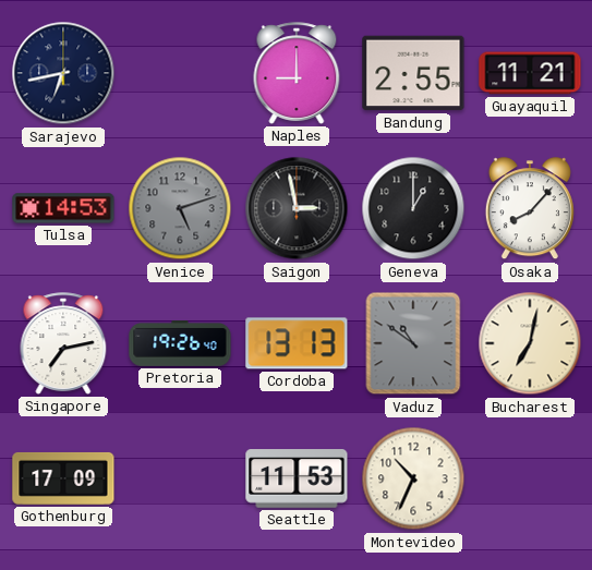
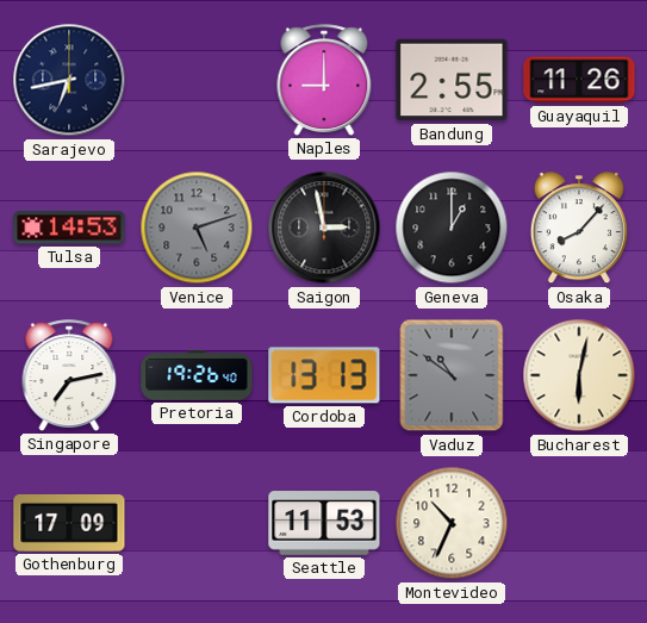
Guayaquil: 11:21 -> 11:26
Bucharest: 7:02 -> 6:02
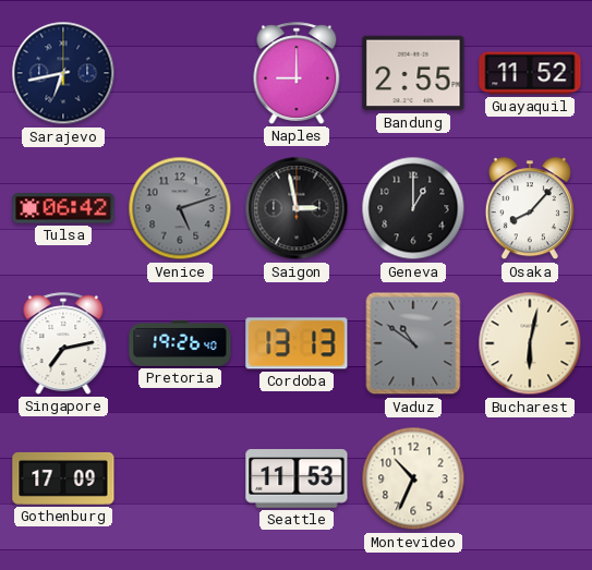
Guayaquil: 11:26 -> 11:52
Tulsa: 14:53 -> 06:42
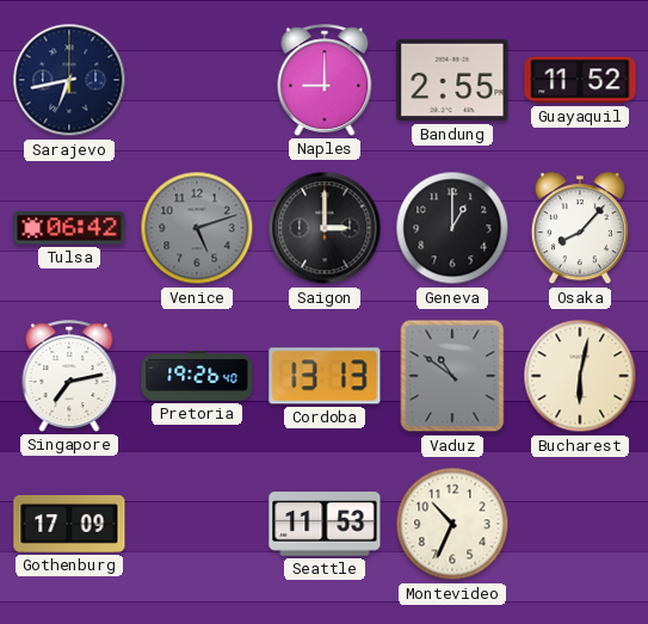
Saigon: 2:58 -> 3:00
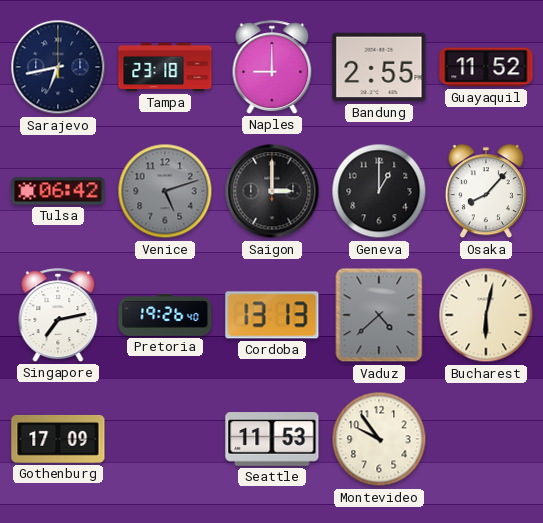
Tampa: none -> 23:18
Vaduz: 10:51 -> 4:38
Montevideo: 10:34 -> 9:54
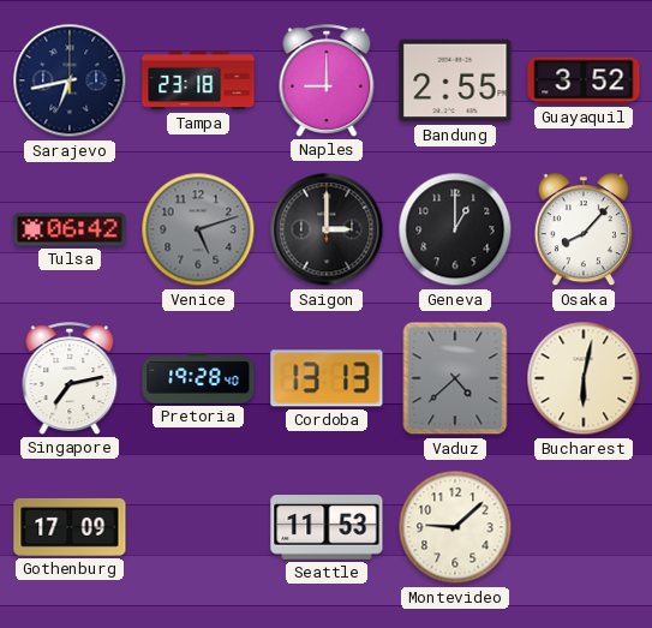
Guayaquil: 11:52 -> 3:52
Pretoria: 19:26 -> 19:28
Montevideo: 9:54 -> 9:08
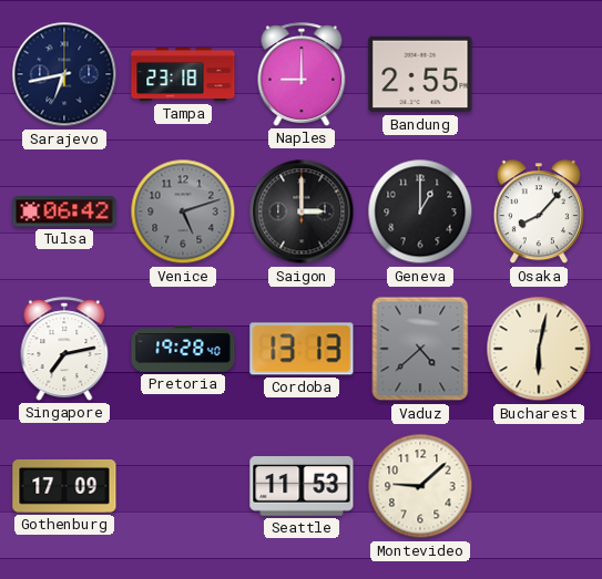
Guayaquil: 3:52 -> none
